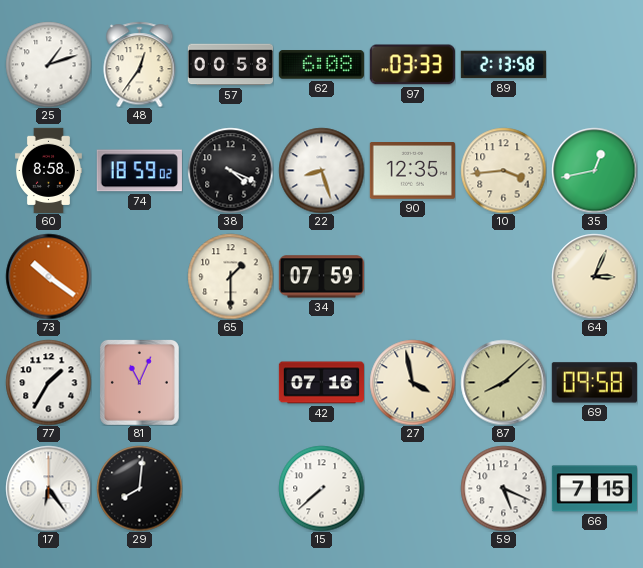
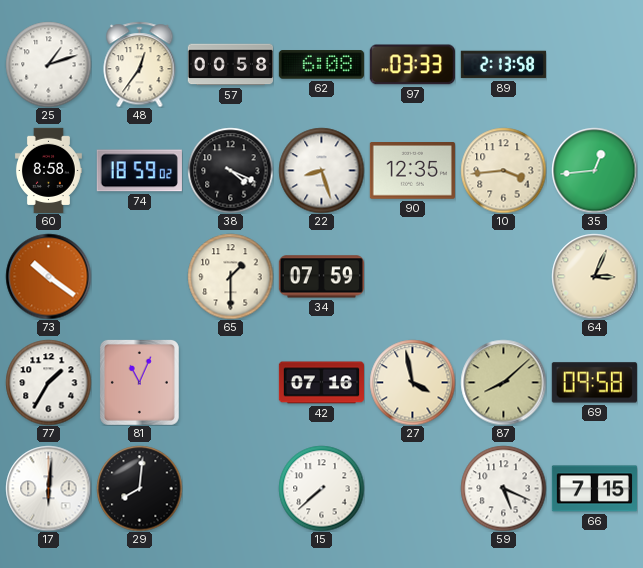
35: 12:43 -> 12:44
17: 6:24 -> 6:01
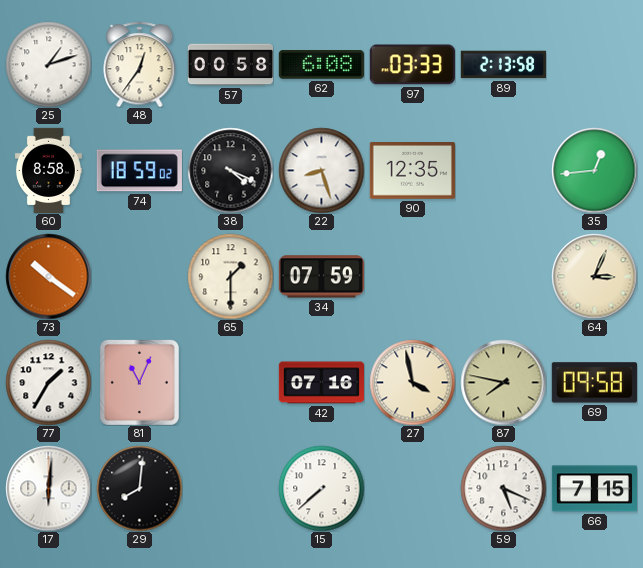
10: 3:44 -> none
87: 8:08 -> 7:47
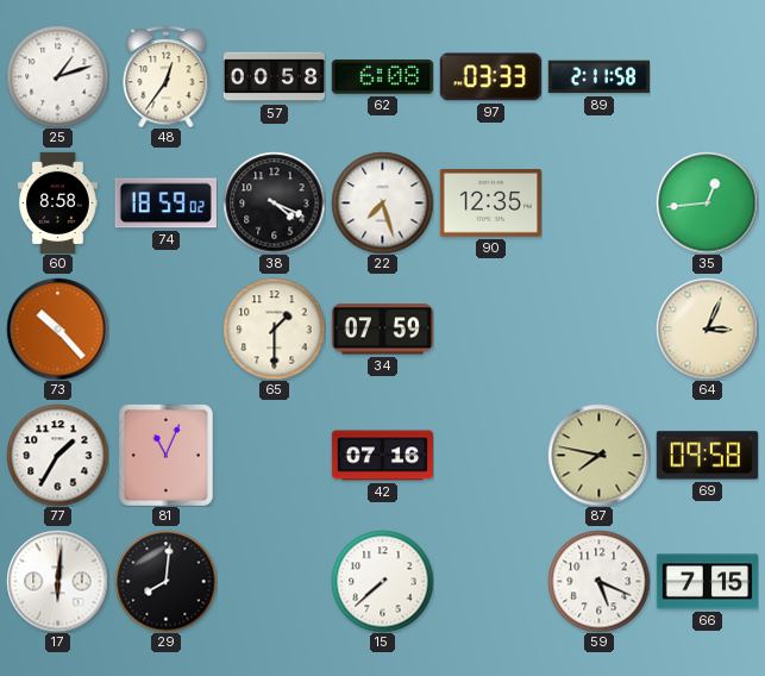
89: 2:13 -> 2:11
22: 8:27 -> 7:27
73: 10:21 -> 10:23
27: 3:58 -> none
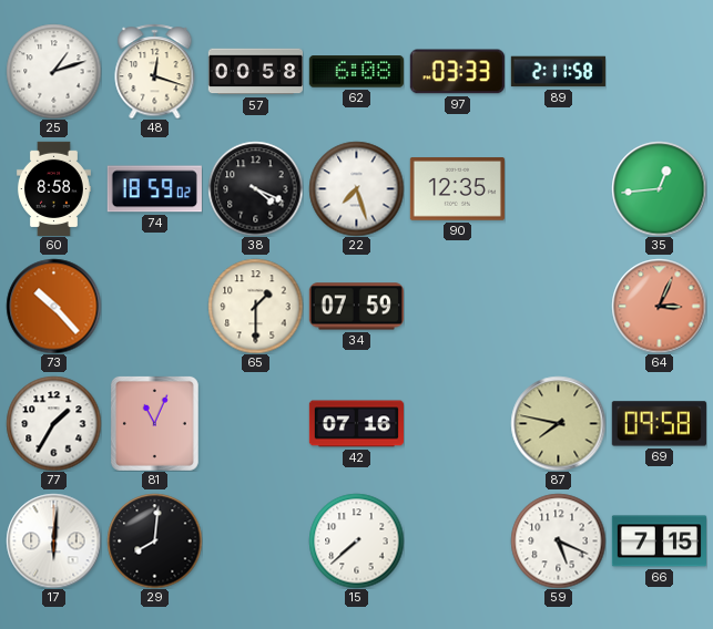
48: 12:36 -> 12:18
64 dial: cream -> salmon
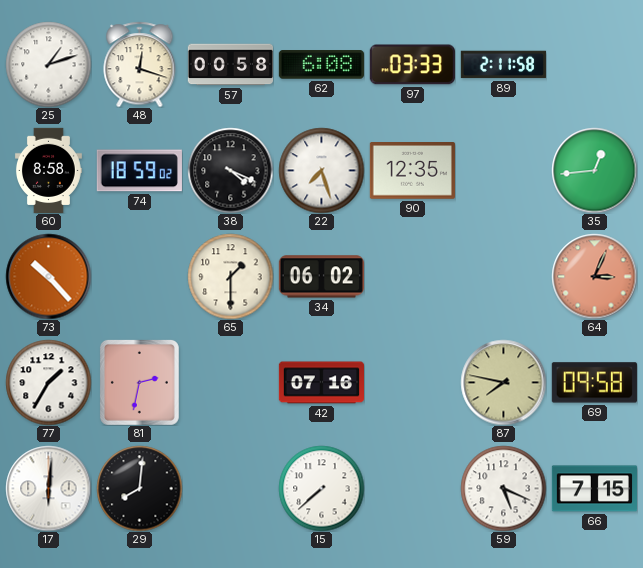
34: 07:59 -> 06:02
81: 11:04 -> 2:32
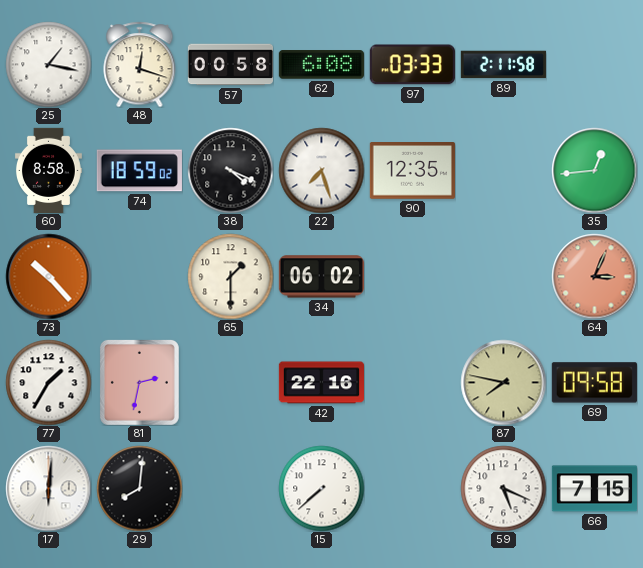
25: 1:12 -> 1:17
42: 07:16 -> 22:16
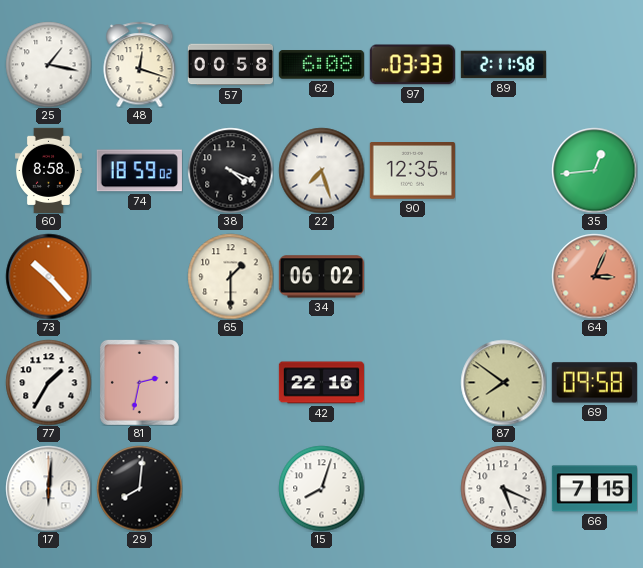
87: 7:47 -> 7:51
15: 7:38 -> 8:03
